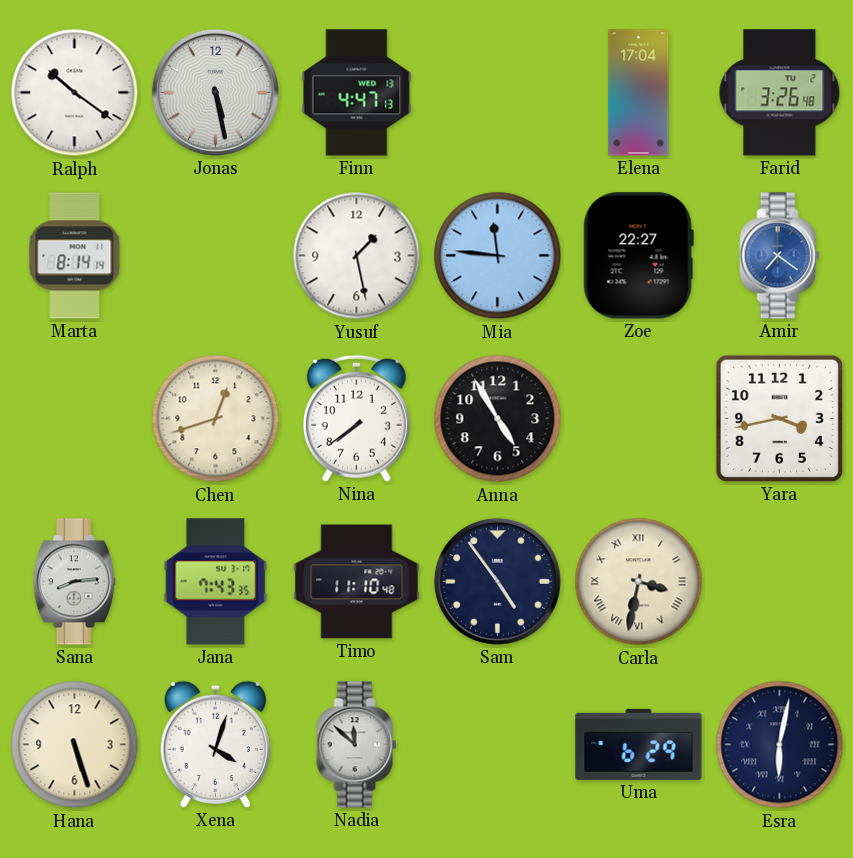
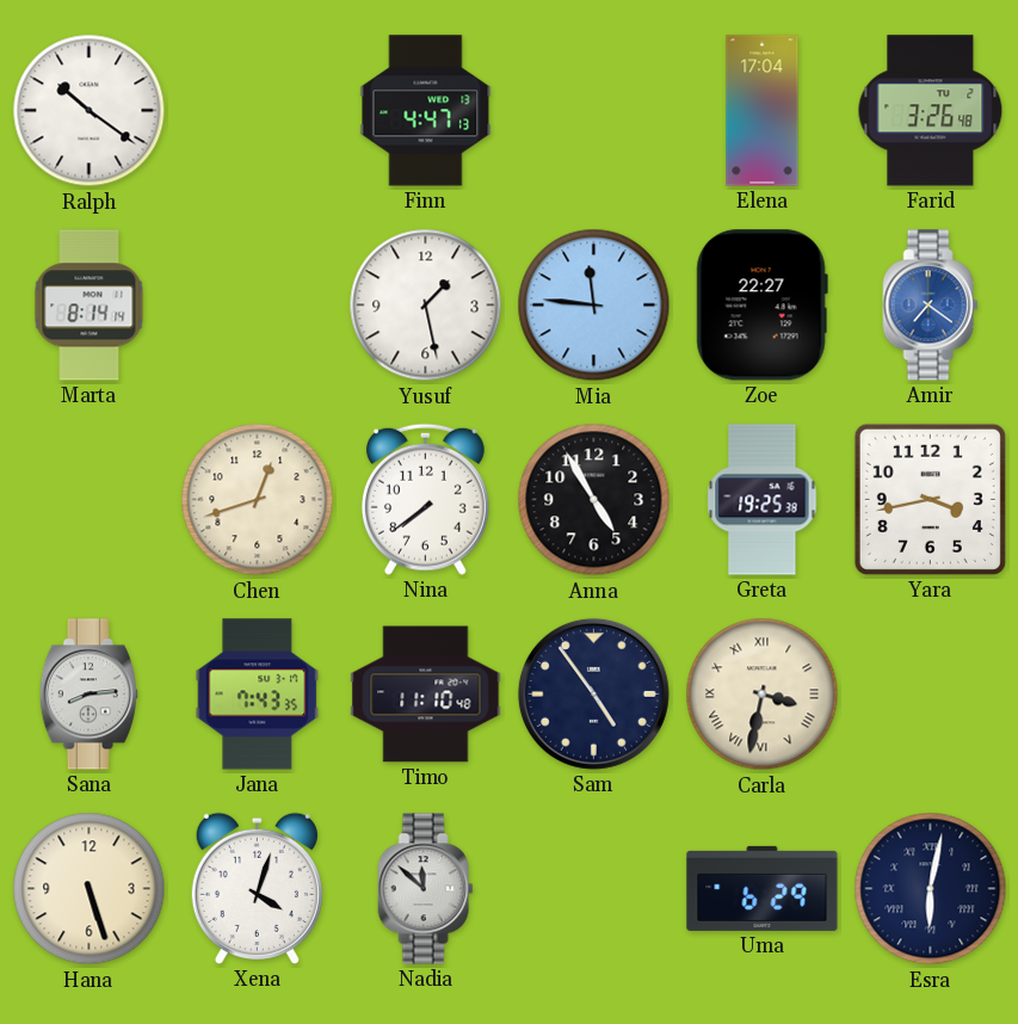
Jonas: 5:28 -> none
Greta: none -> 19:25
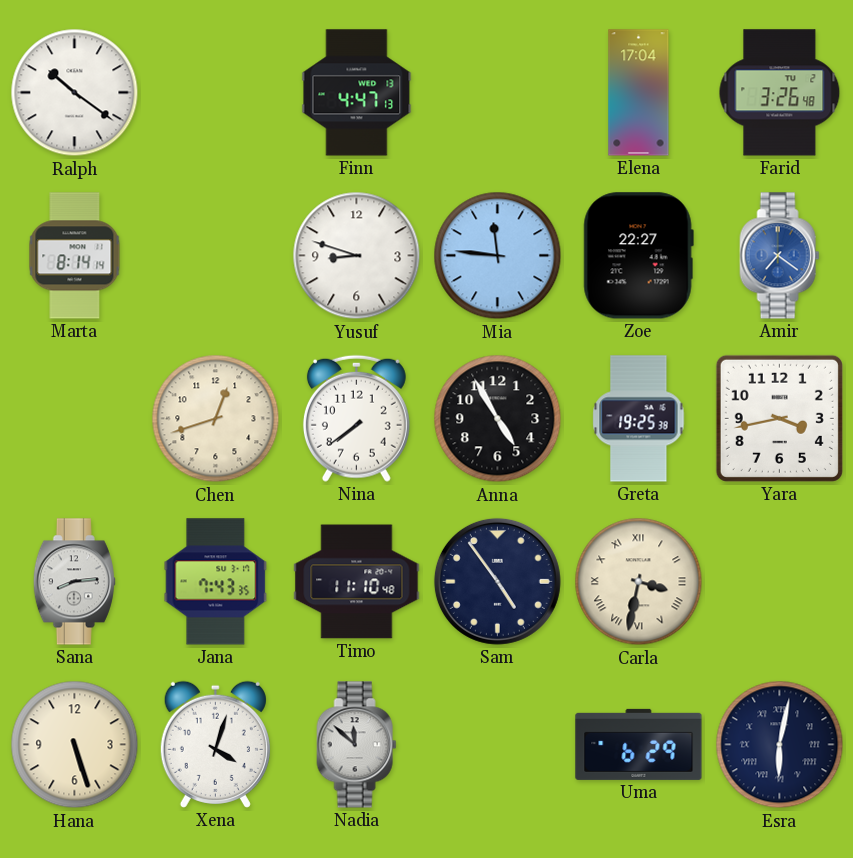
Yusuf: 1:28 -> 8:48
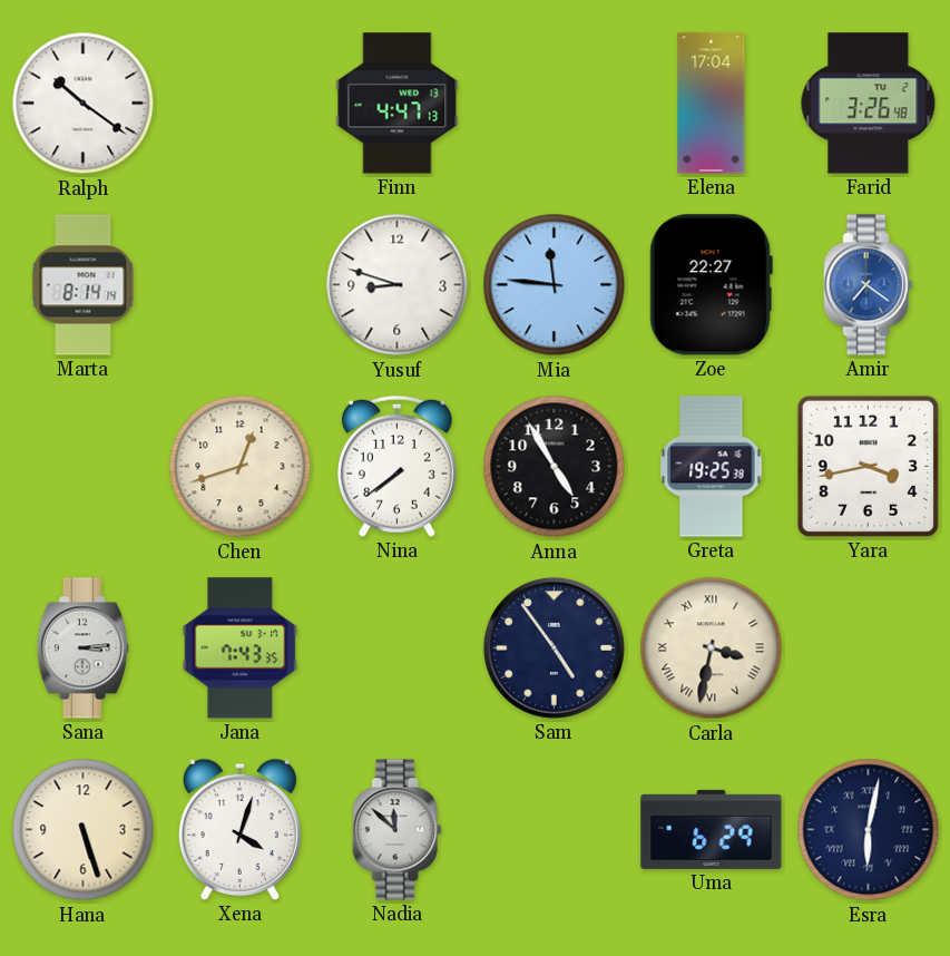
Sana: 8:14 -> 3:14
Timo: 11:10 -> none
